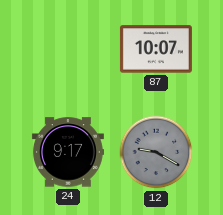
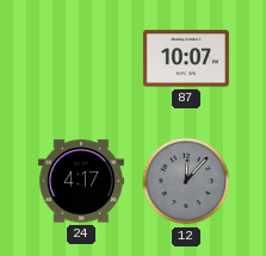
24: 9:17 -> 4:17
12: 9:20 -> 12:07
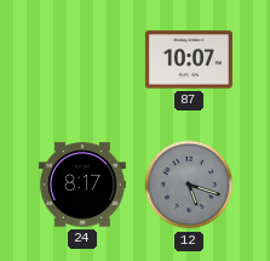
24: 4:17 -> 8:17
12: 12:07 -> 5:18
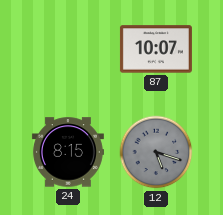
24: 8:17 -> 8:15
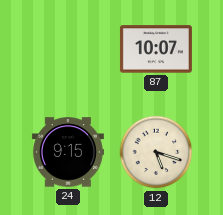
24: 8:15 -> 9:15
12 dial: grey -> cream
